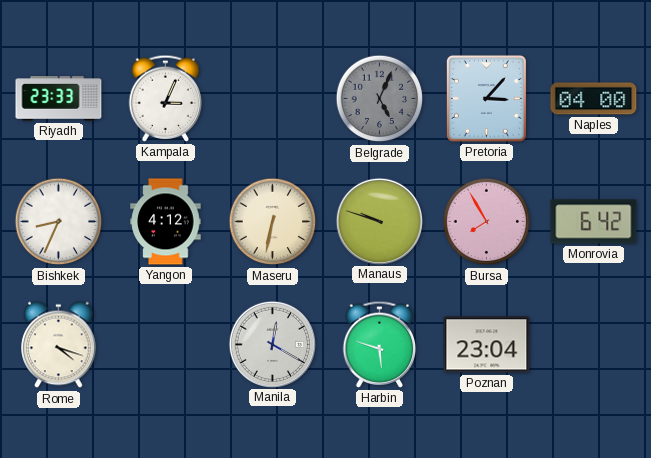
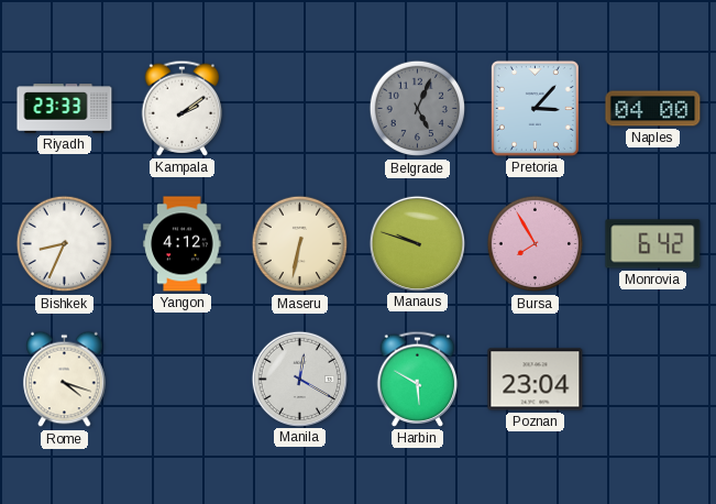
Kampala: 3:04 -> 2:09
Harbin: 5:48 -> 5:50
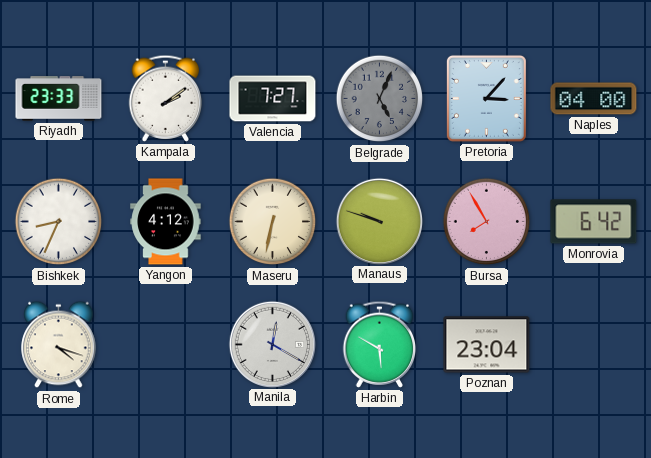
Valencia: none -> 7:27
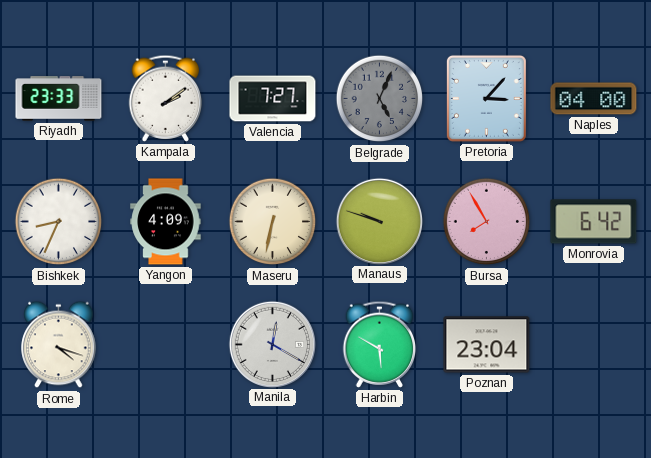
Yangon: 4:12 -> 4:09
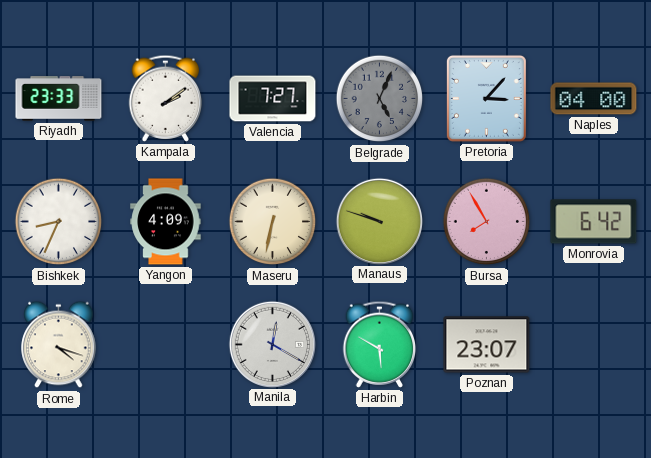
Poznan: 23:04 -> 23:07
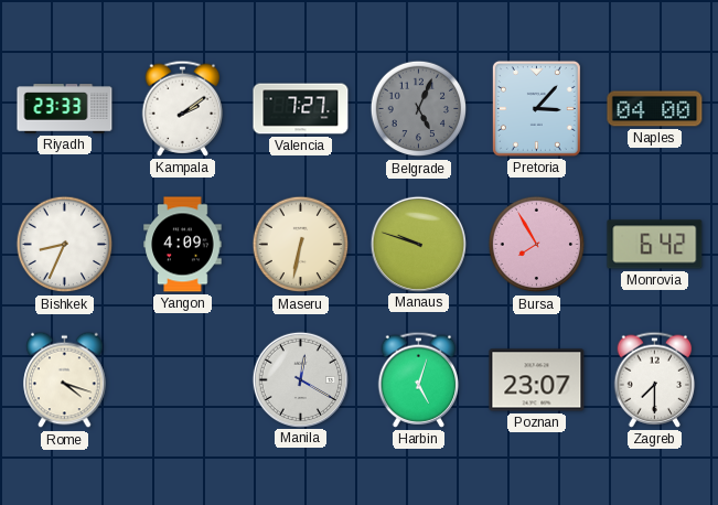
Harbin: 5:50 -> 5:03
Zagreb: none -> 7:30
